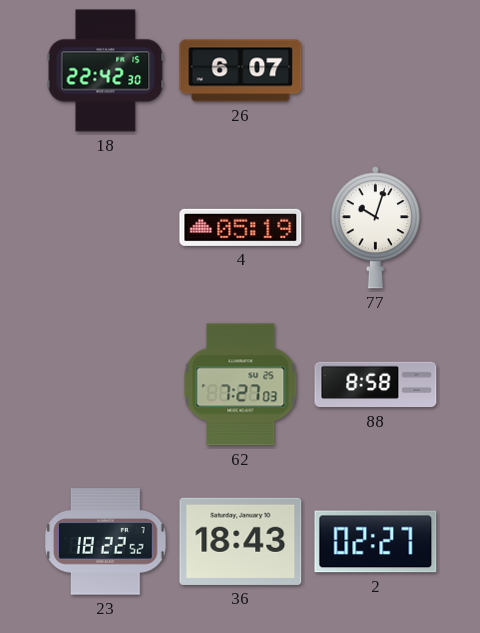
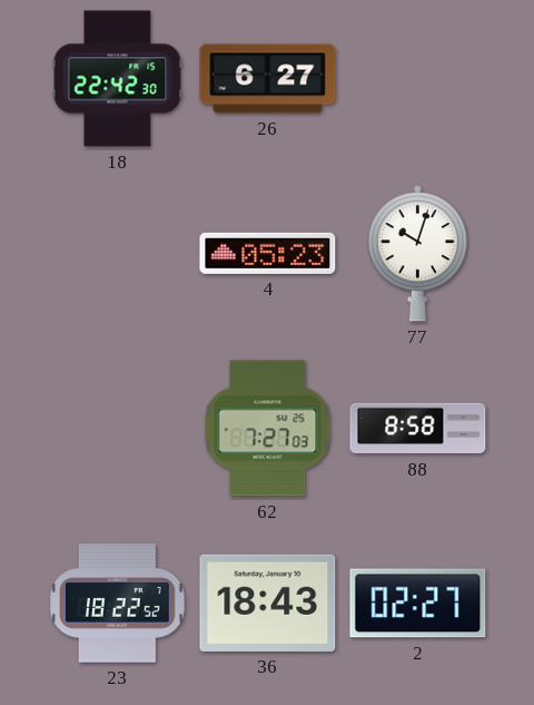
26: 6:07 -> 6:27
4: 05:19 -> 05:23
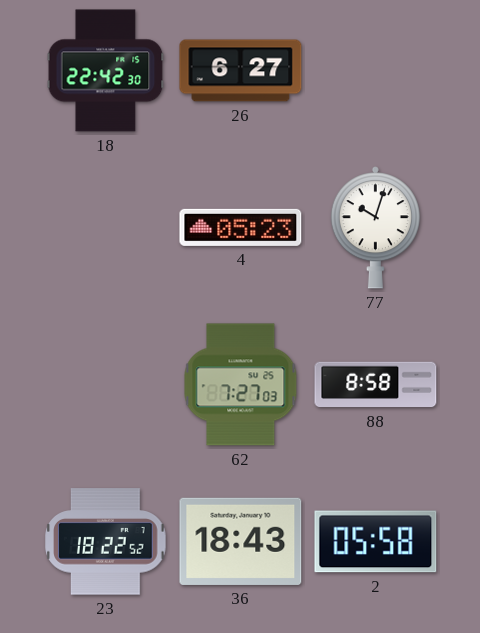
2: 02:27 -> 05:58
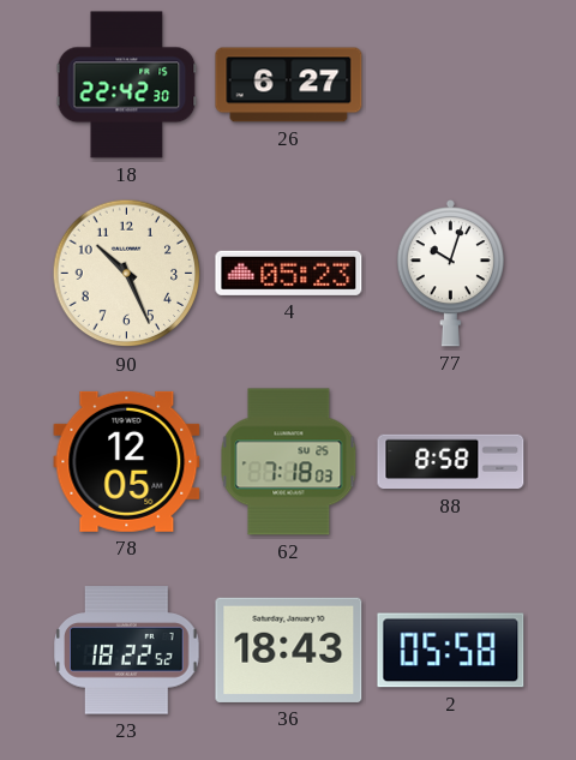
90: none -> 10:26
78: none -> 12:05
62: 7:27 -> 7:18
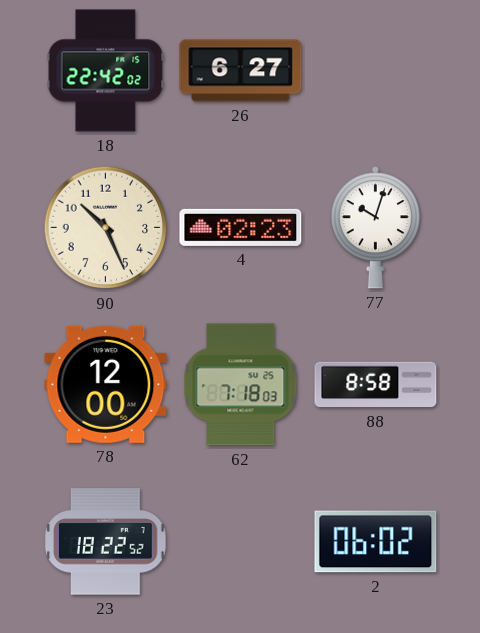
18: 22:42:30 -> 22:42:02
4: 05:23 -> 02:23
78: 12:05 -> 12:00
36: 18:43 -> none
2: 05:58 -> 06:02
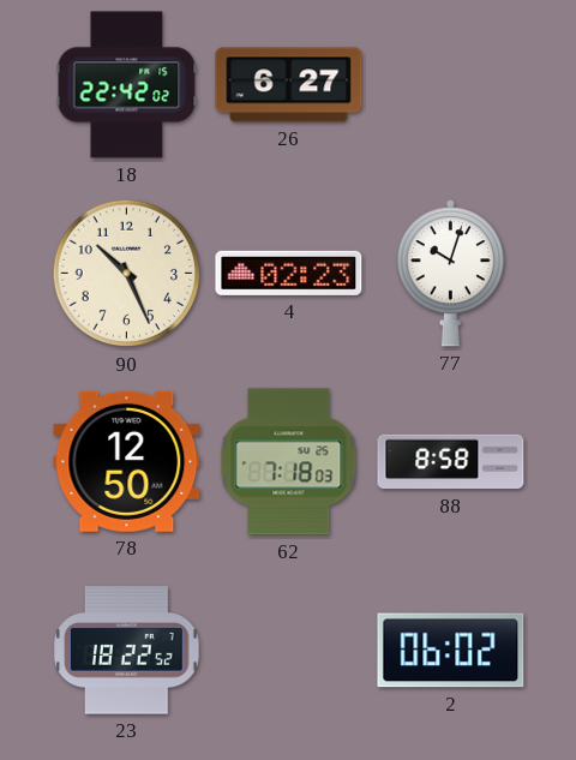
78: 12:00 -> 12:50
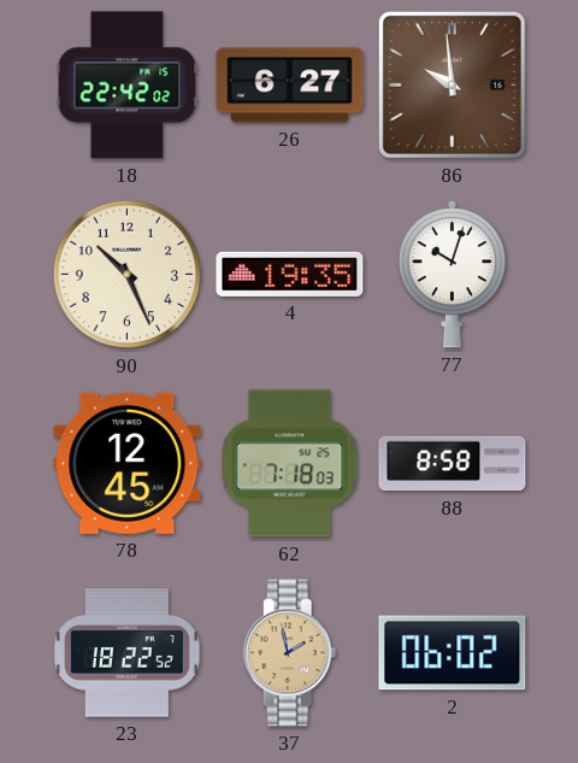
86: none -> 9:59
4: 02:23 -> 19:35
78: 12:50 -> 12:45
37: none -> 1:58
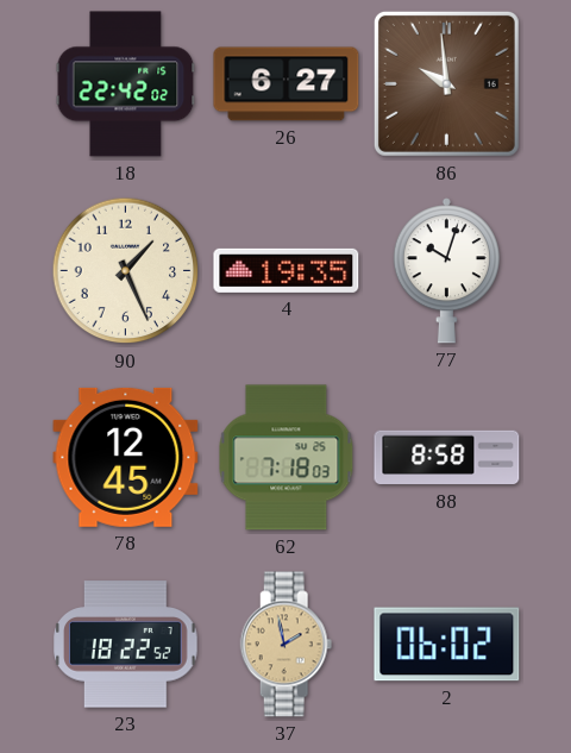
90: 10:26 -> 1:26
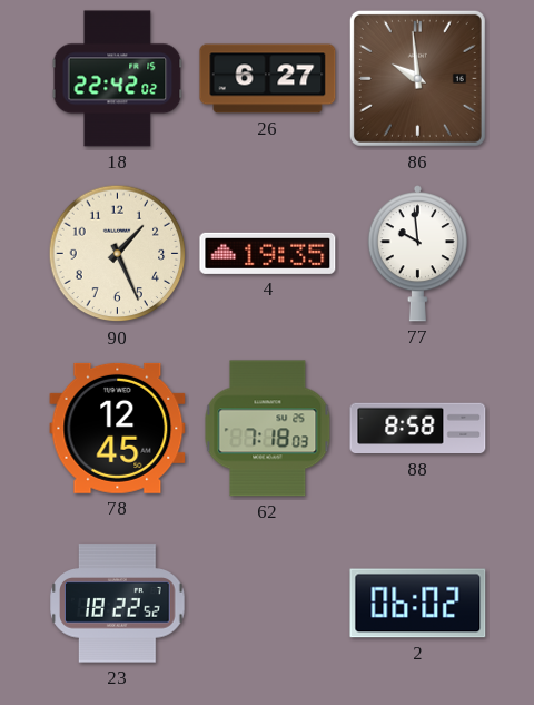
77: 10:03 -> 9:59
37: 1:58 -> none
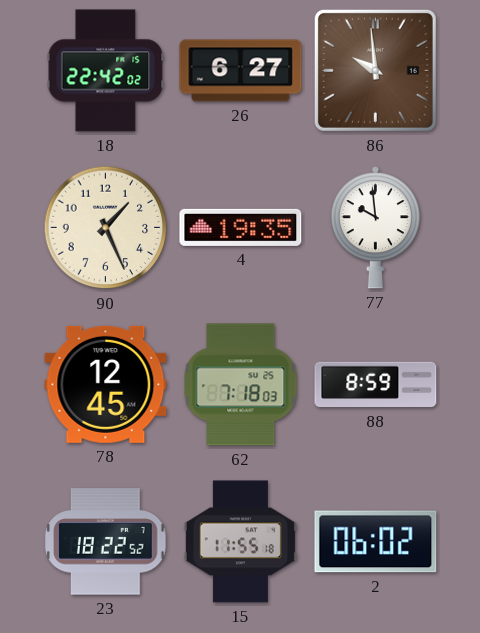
88: 8:58 -> 8:59
15: none -> 11:55
